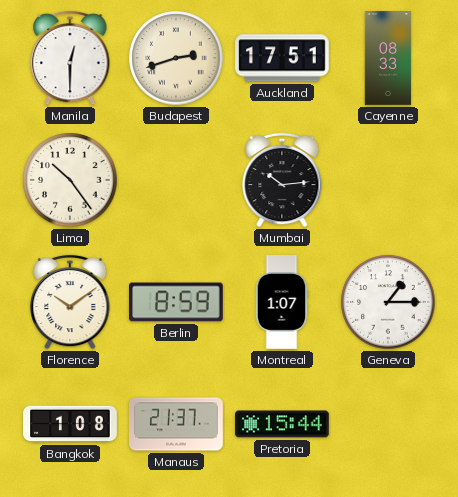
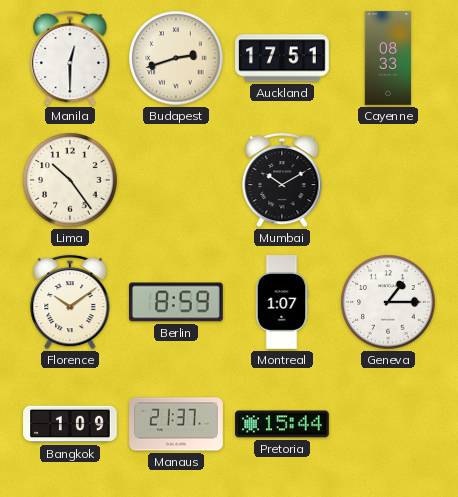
Mumbai: 10:14 -> 10:10
Bangkok: 1:08 -> 1:09
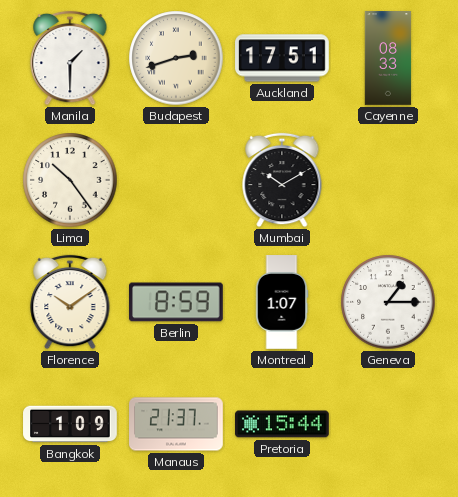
Manila: 12:30 -> 1:30
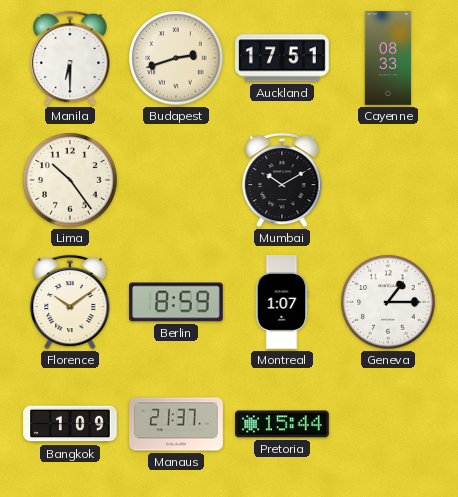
Manila: 1:30 -> 6:30
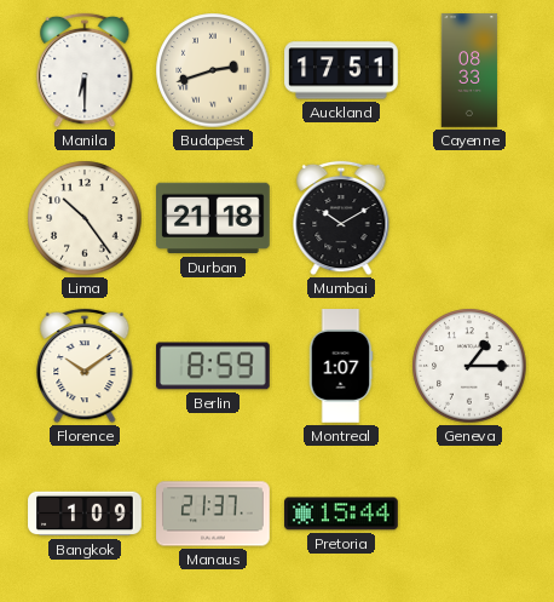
Durban: none -> 21:18
